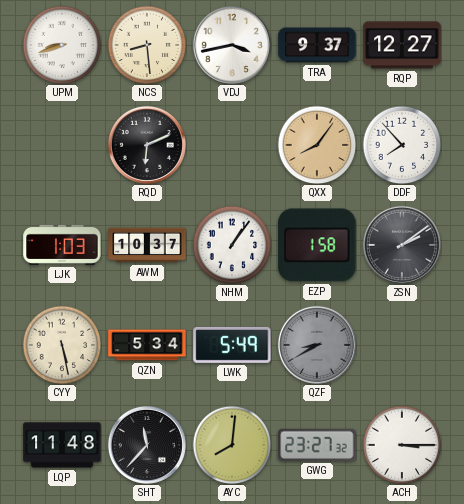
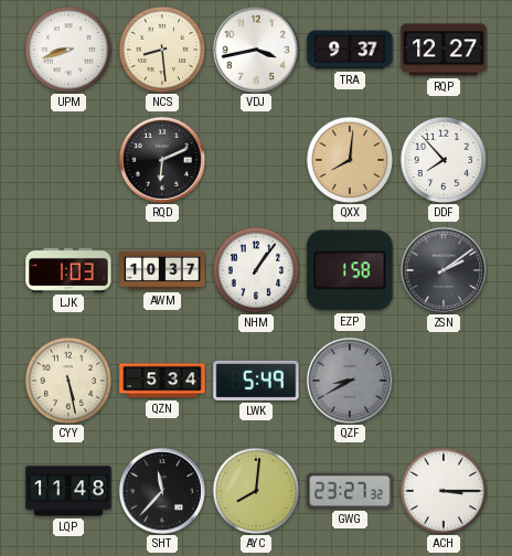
QXX: 8:06 -> 8:01
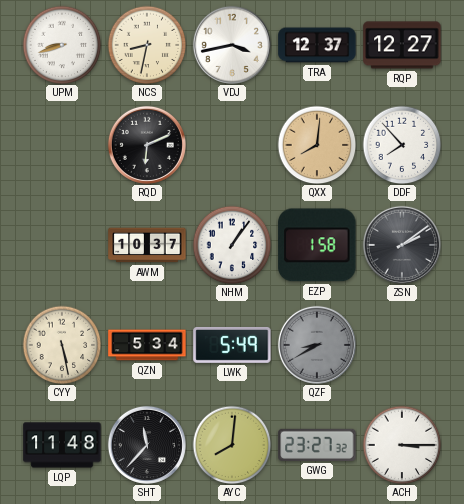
NCS: 8:29 -> 8:32
TRA: 9:37 -> 12:37
LJK: 1:03 -> none
